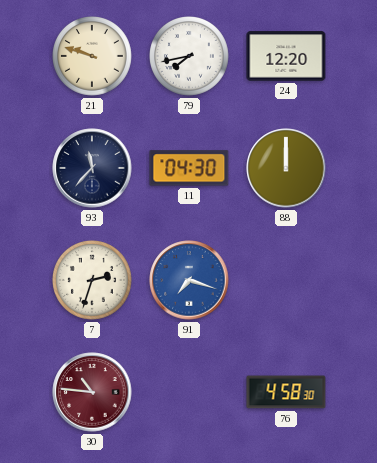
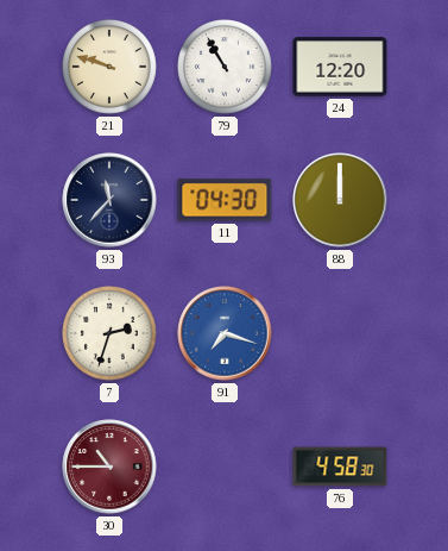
79: 7:43 -> 10:55
30: 10:46 -> 10:45
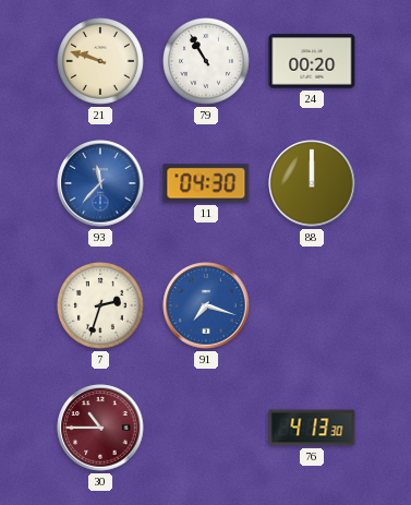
24: 12:20 -> 00:20
93 dial: navy -> blue
76: 4:58 -> 4:13
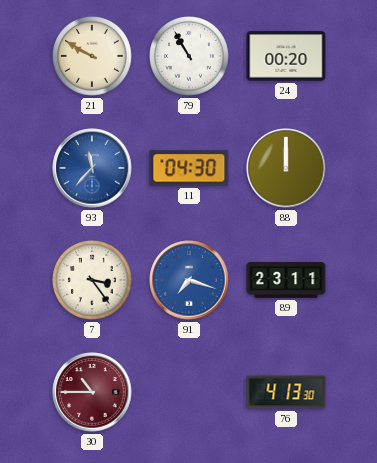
21: 9:48 -> 9:50
7: 2:33 -> 3:24
89: none -> 23:11
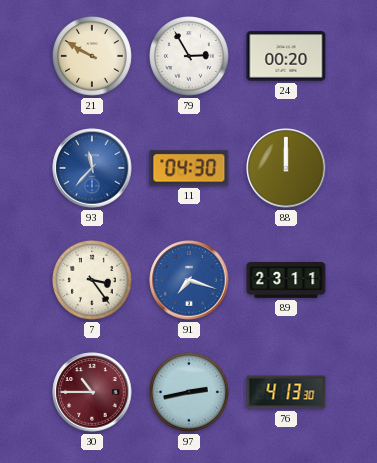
79: 10:55 -> 2:55
97: none -> 2:43
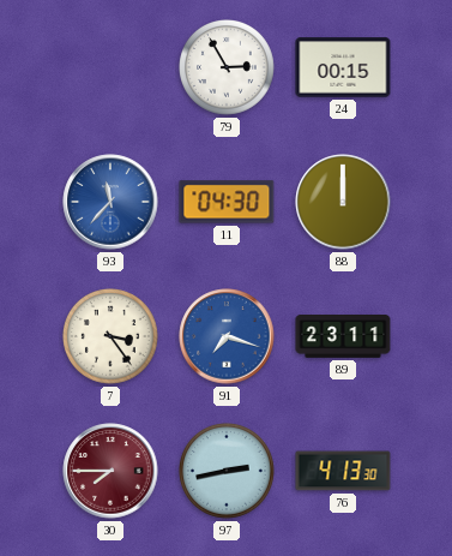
21: 9:50 -> none
24: 00:20 -> 00:15
30: 10:45 -> 7:45
